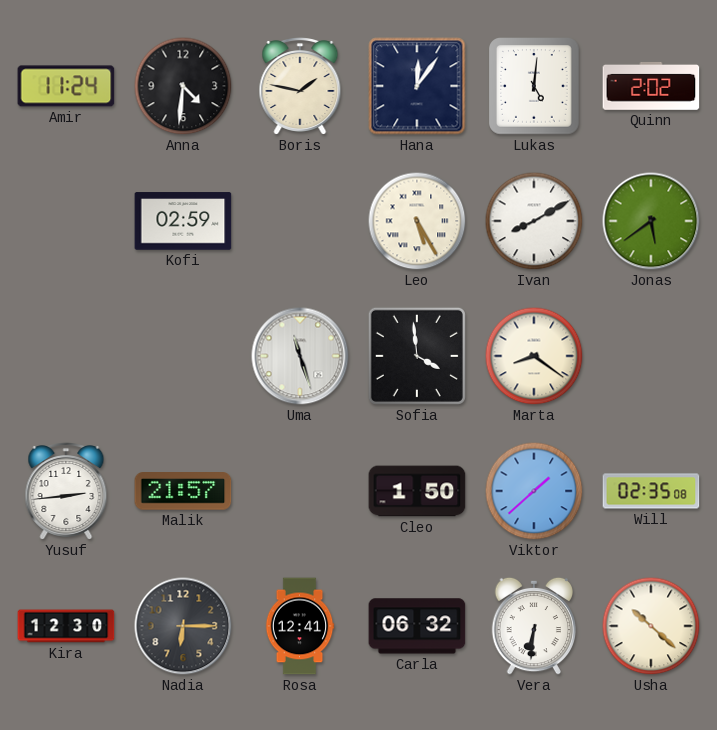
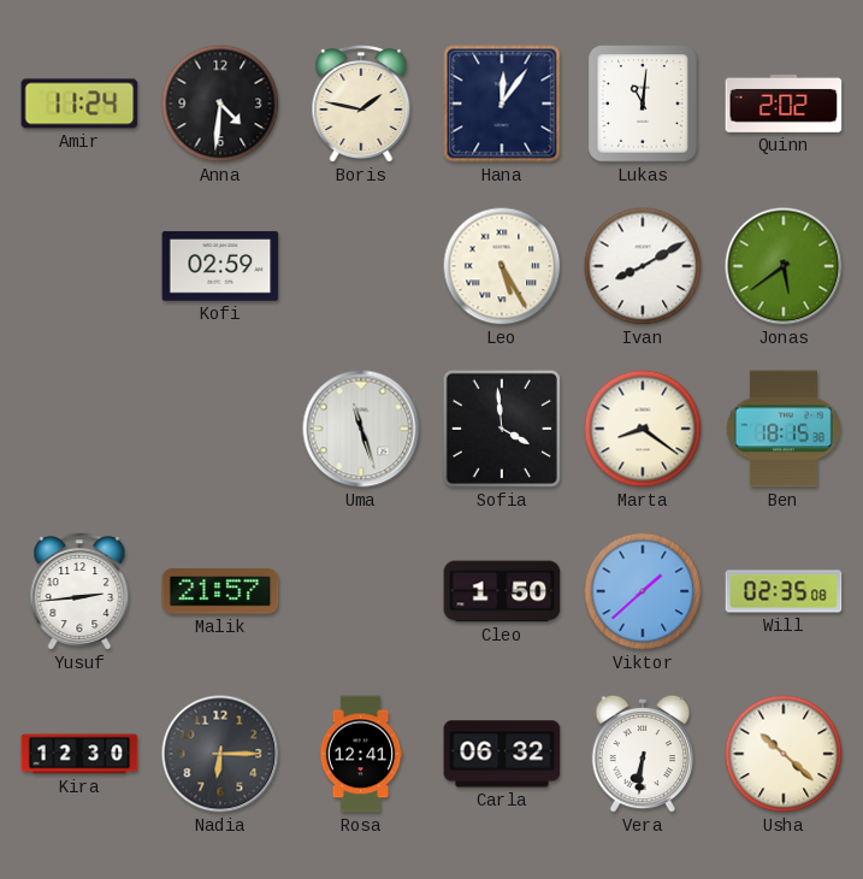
Lukas: 5:01 -> 11:01
Ben: none -> 18:15
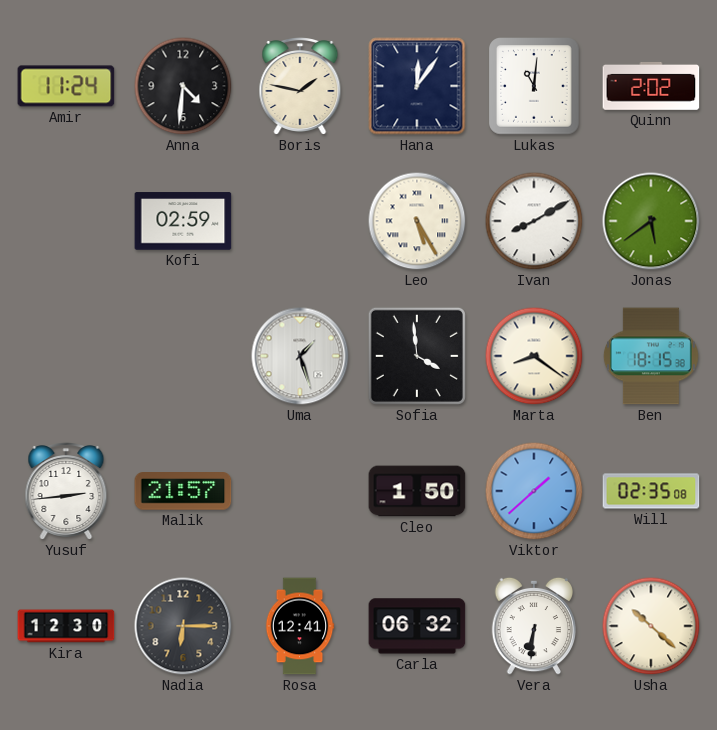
Uma: 11:27 -> 1:27
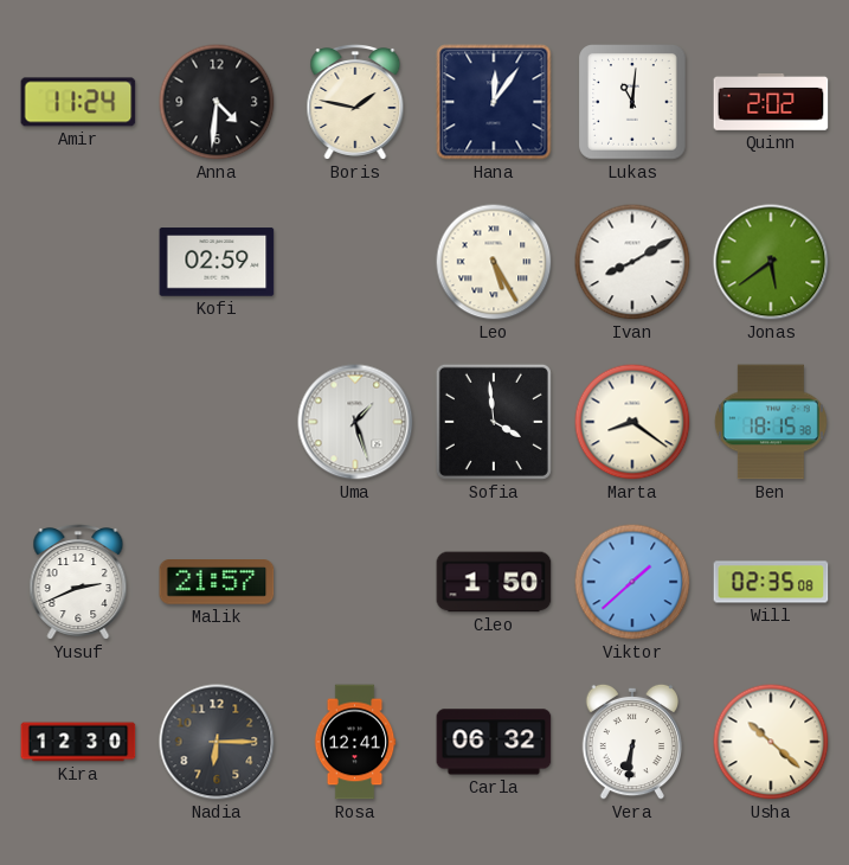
Yusuf: 2:44 -> 2:41
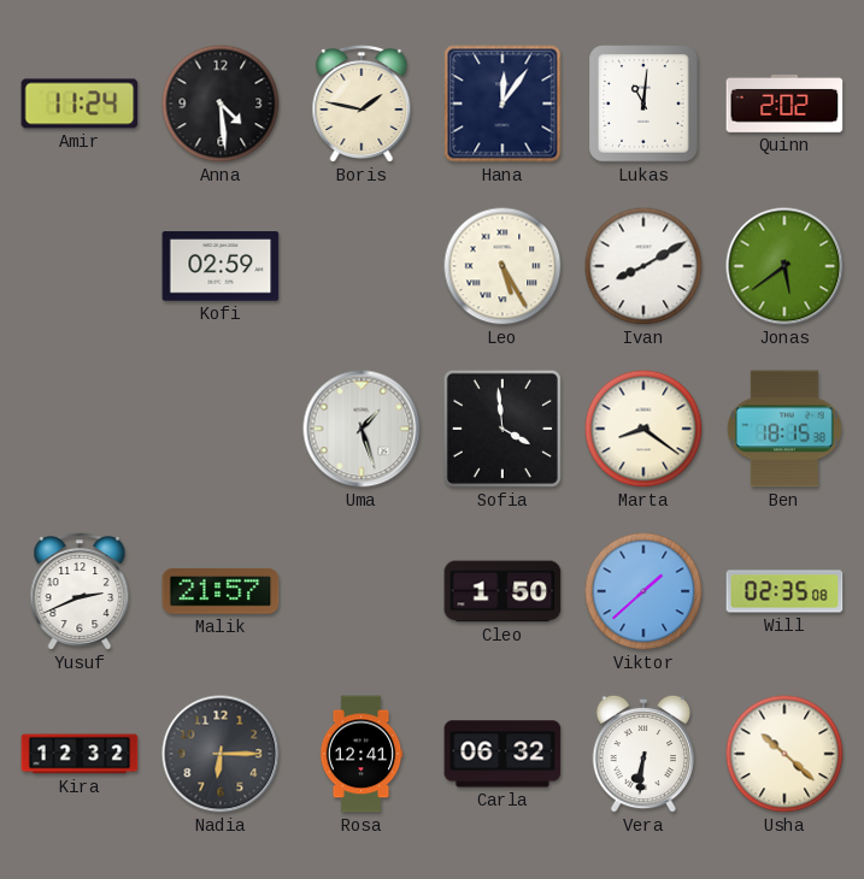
Anna: 4:31 -> 4:29
Kira: 12:30 -> 12:32
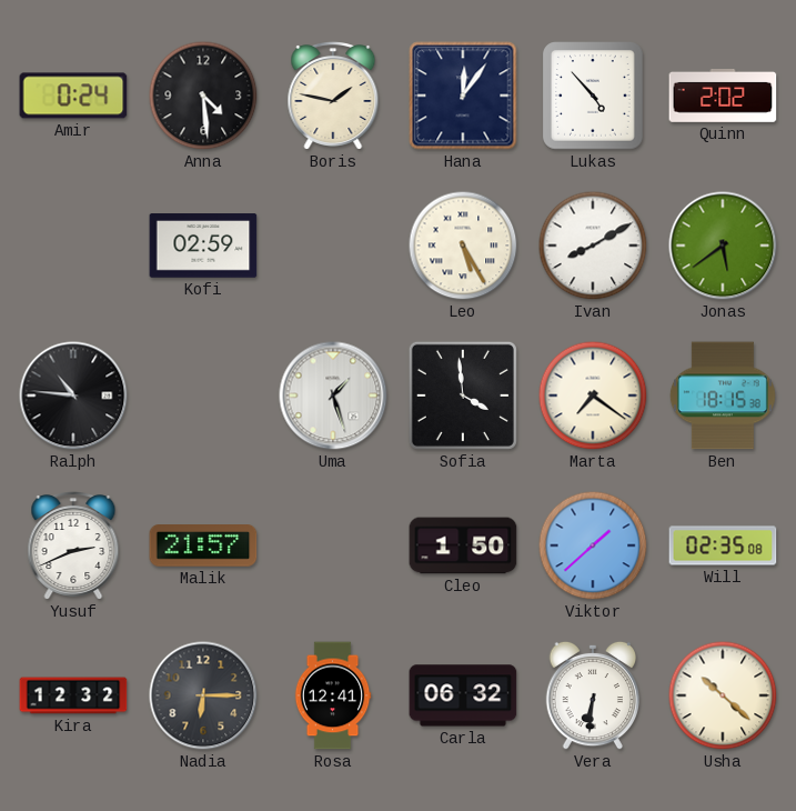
Amir: 11:24 -> 0:24
Lukas: 11:01 -> 4:53
Ralph: none -> 10:46
Marta: 8:21 -> 7:21
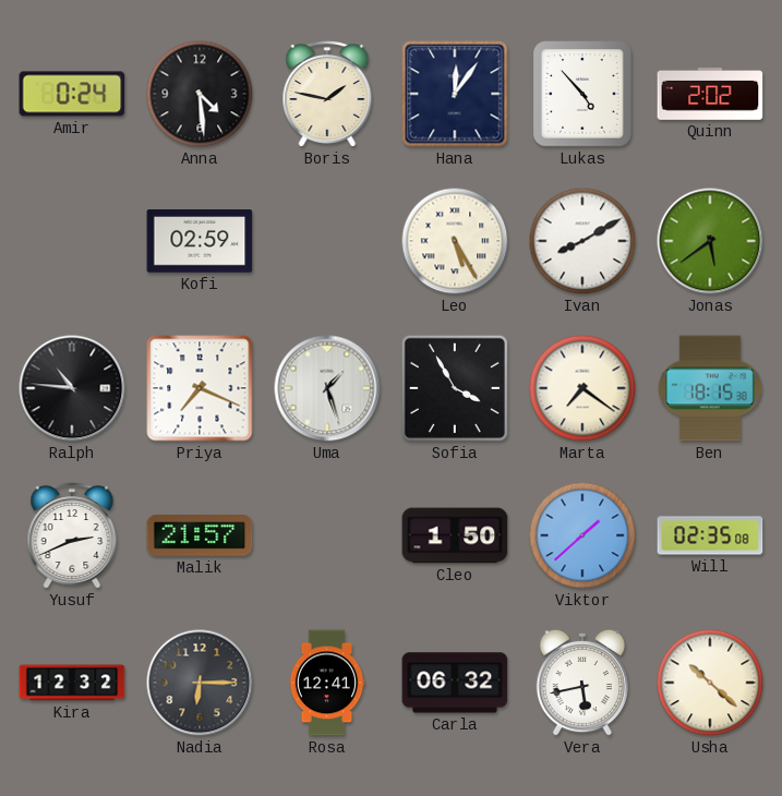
Priya: none -> 7:19
Sofia: 3:59 -> 3:55
Vera: 6:31 -> 5:43
